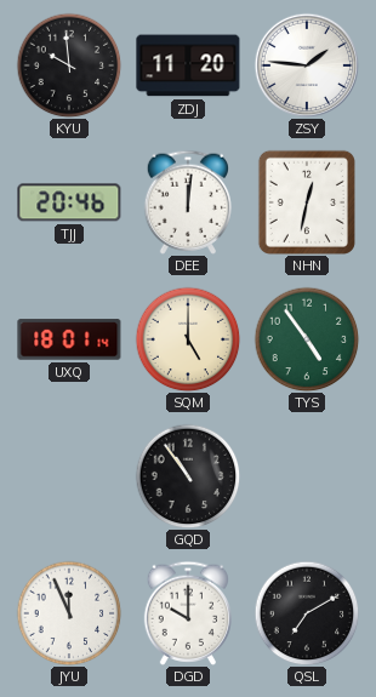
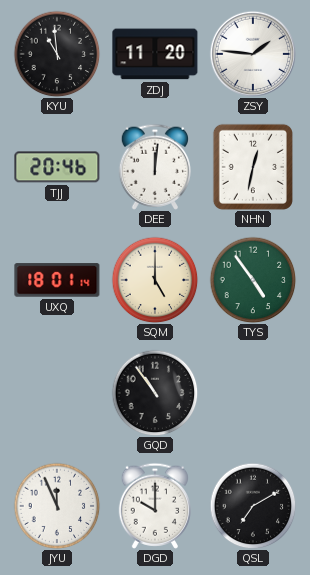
KYU: 9:59 -> 10:59
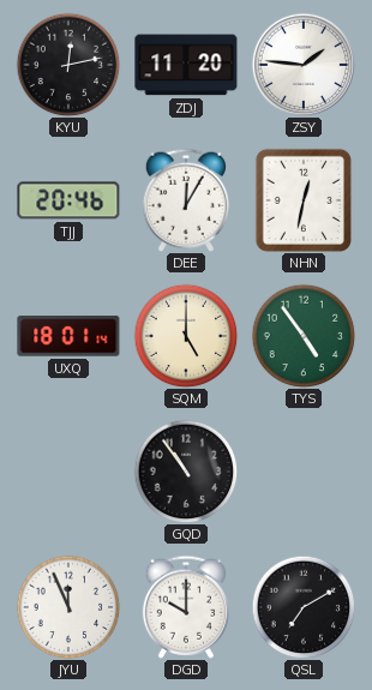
KYU: 10:59 -> 12:13
DEE: 12:01 -> 12:05
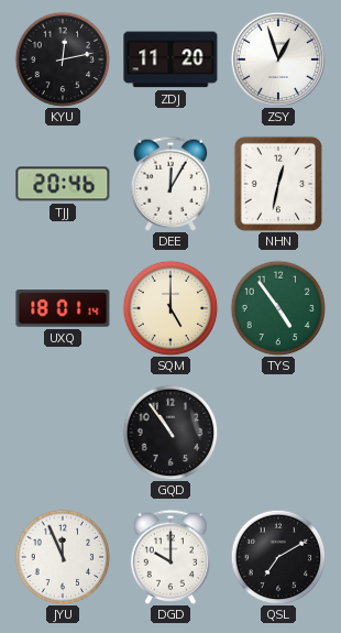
ZSY: 1:46 -> 12:57
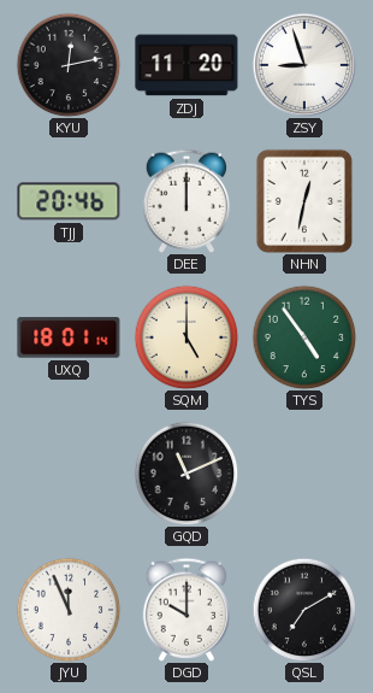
ZSY: 12:57 -> 8:57
DEE: 12:05 -> 12:00
GQD: 10:54 -> 11:11
